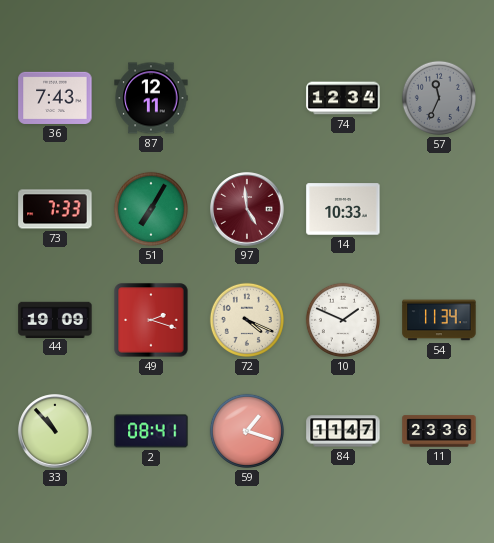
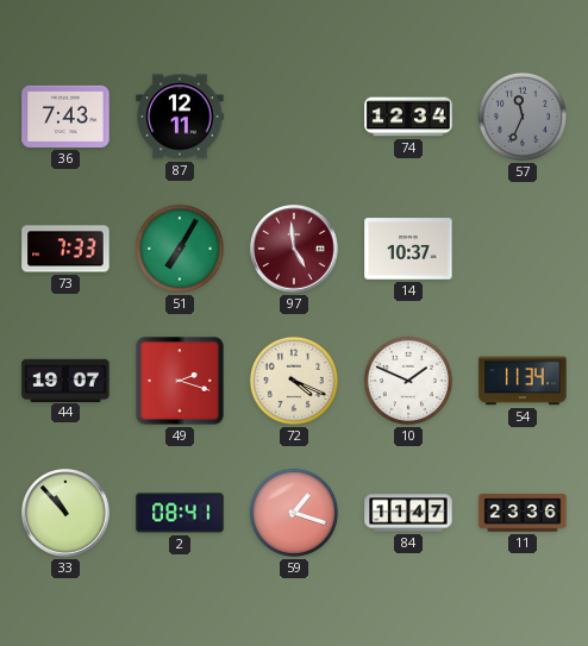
14: 10:33 -> 10:37
44: 19:09 -> 19:07
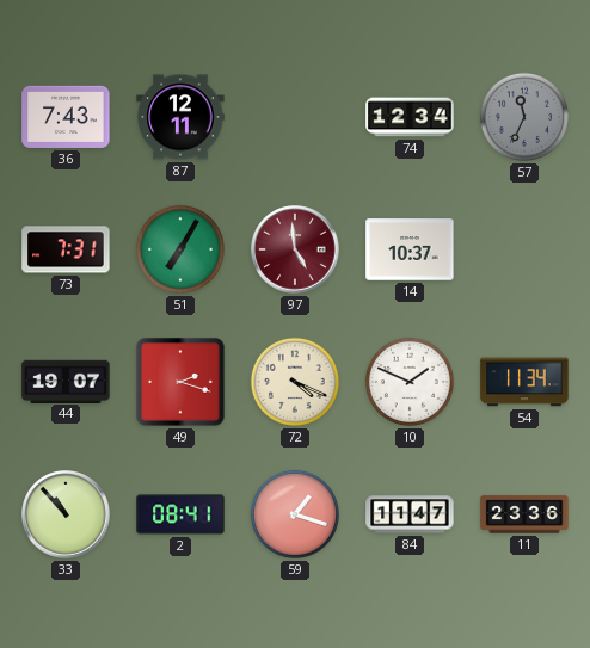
73: 7:33 -> 7:31
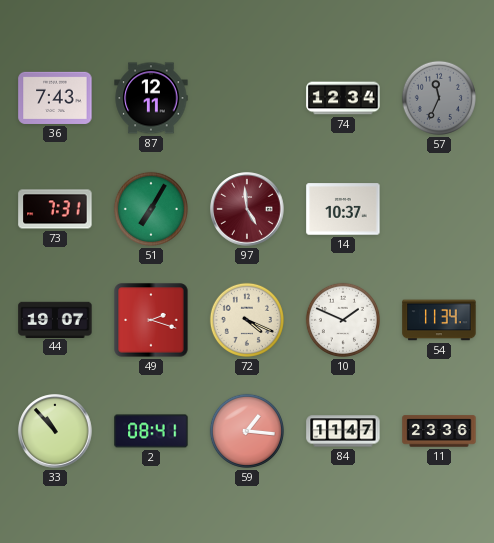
59: 1:18 -> 1:16
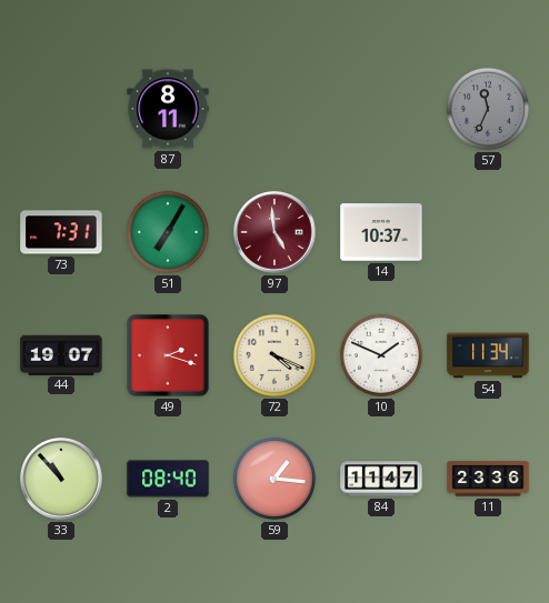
36: 7:43 -> none
87: 12:11 -> 8:11
74: 12:34 -> none
2: 08:41 -> 08:40
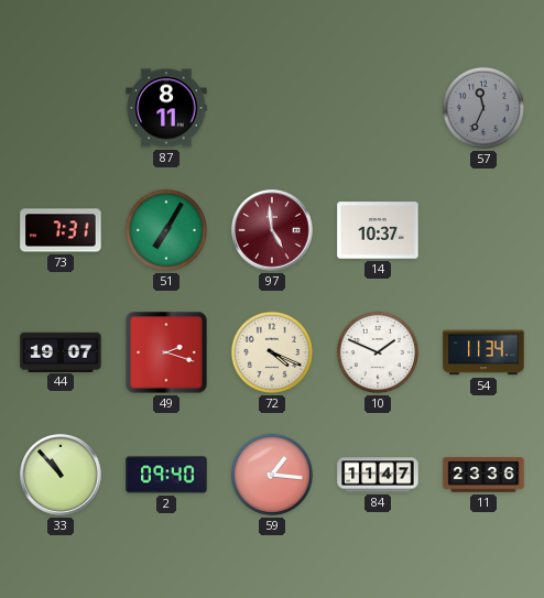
2: 08:40 -> 09:40
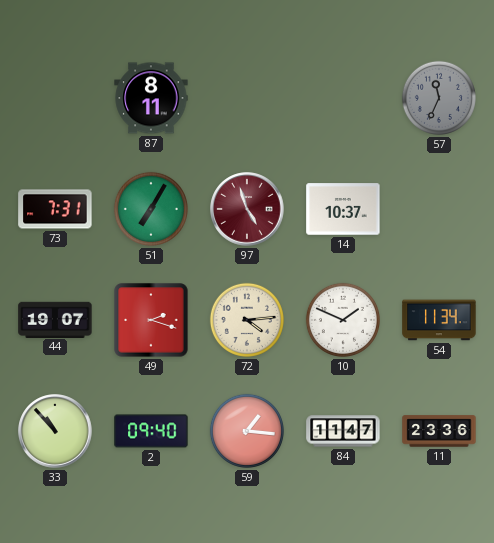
97: 4:59 -> 4:57
72: 4:19 -> 4:14
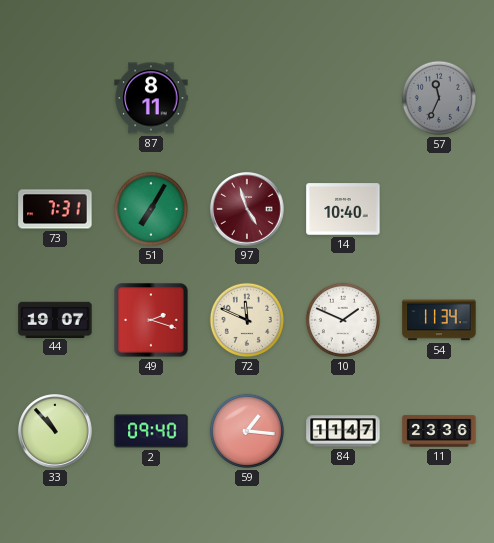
14: 10:37 -> 10:40
72: 4:14 -> 11:49
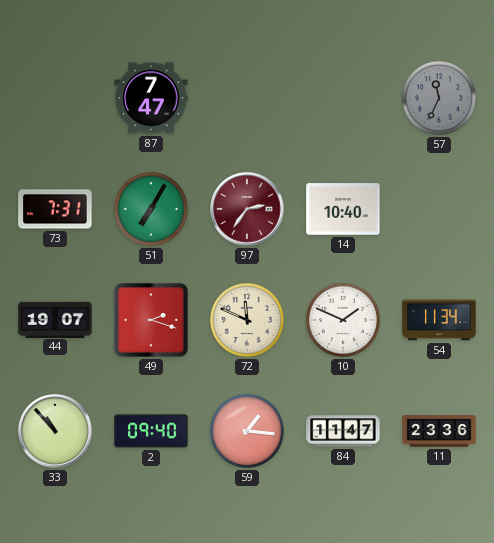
87: 8:11 -> 7:47
97: 4:57 -> 2:36
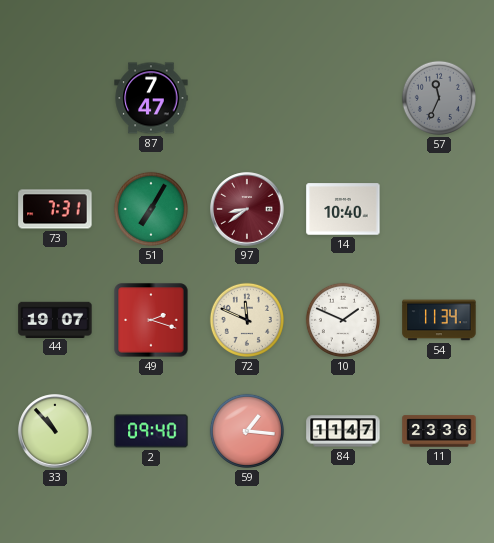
97: 2:36 -> 8:39
